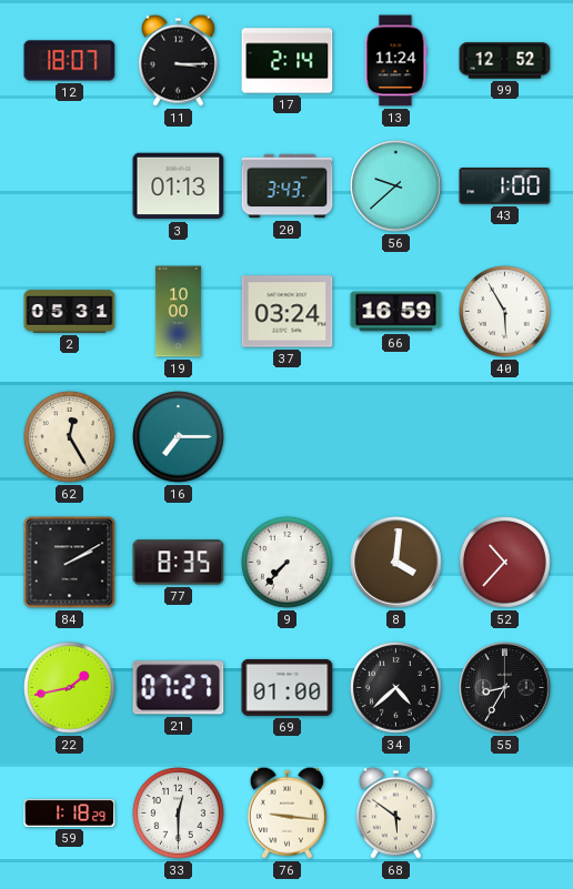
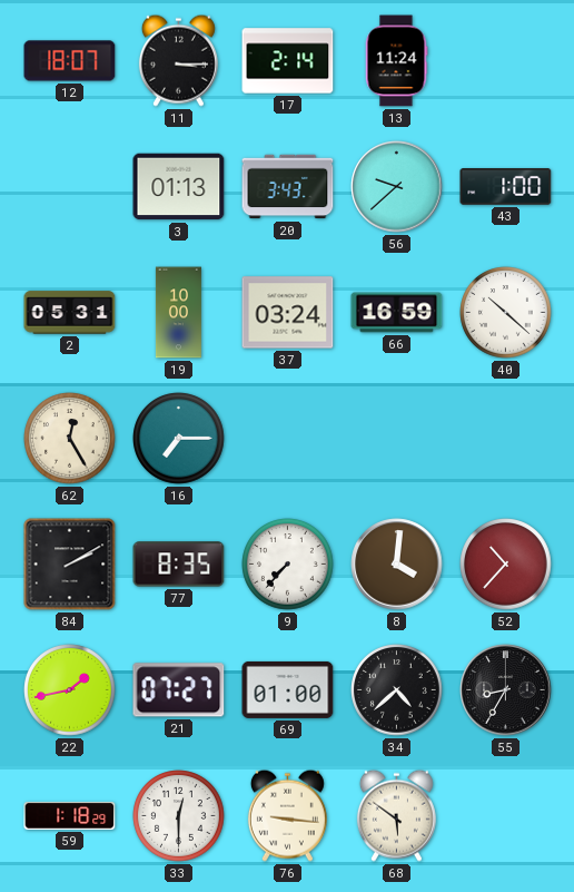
99: 12:52 -> none
40: 5:55 -> 10:22
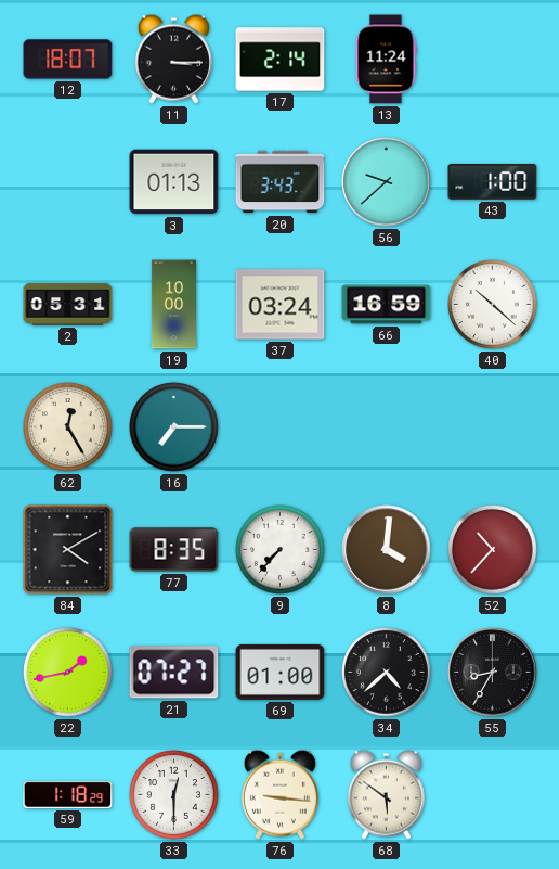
84: 2:10 -> 4:10
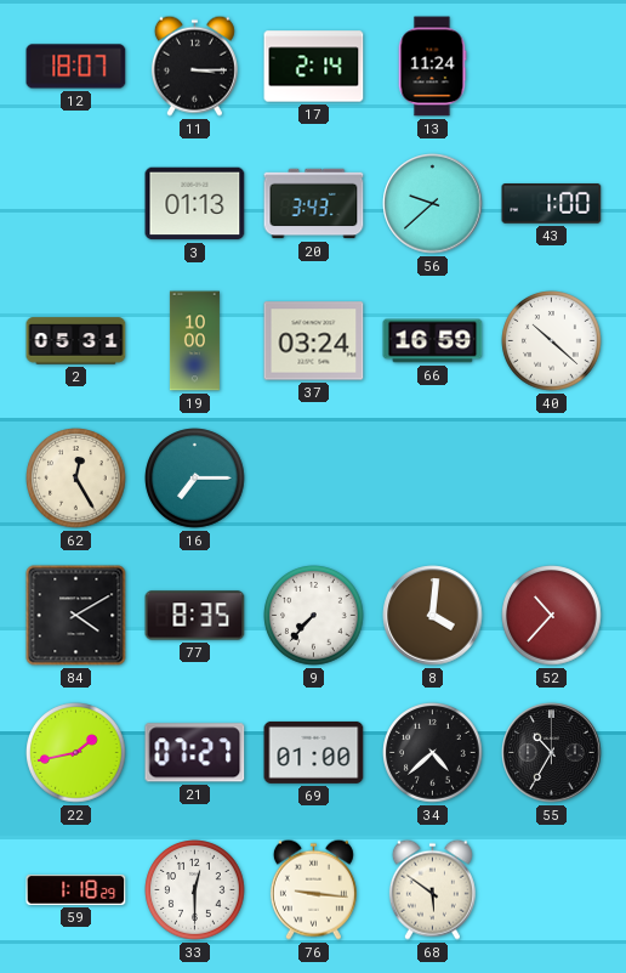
55: 8:35 -> 10:35
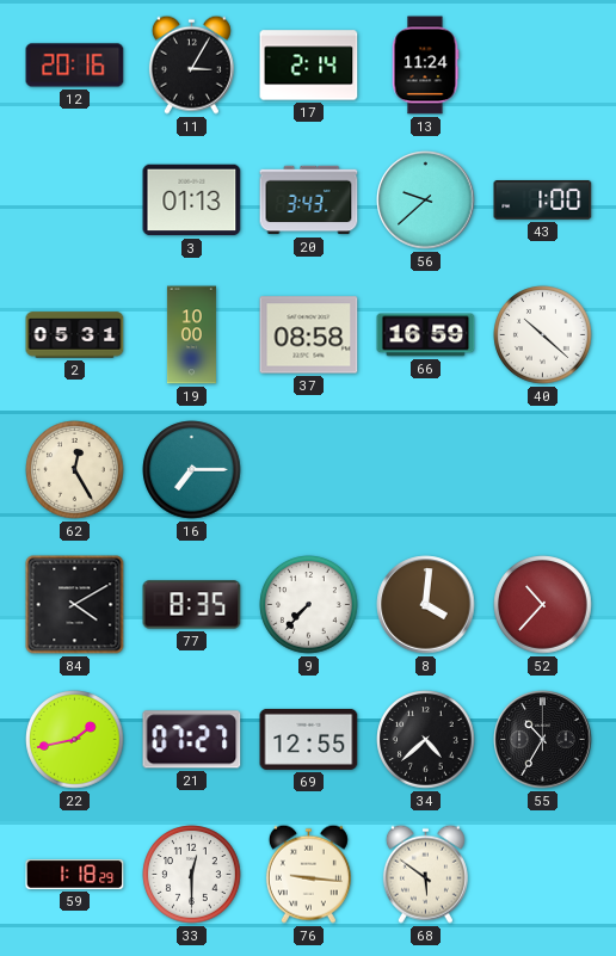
12: 18:07 -> 20:16
11: 3:15 -> 3:05
37: 03:24 -> 08:58
69: 01:00 -> 12:55
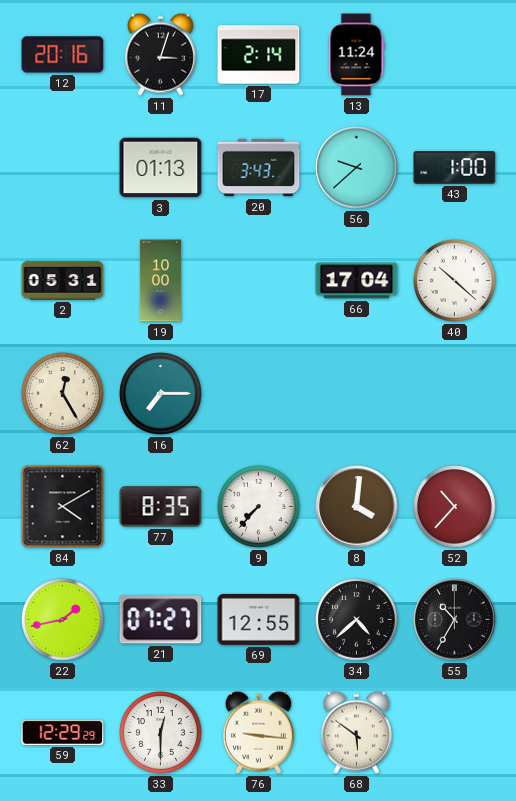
11: 3:05 -> 3:03
37: 08:58 -> none
66: 16:59 -> 17:04
59: 1:18 -> 12:29
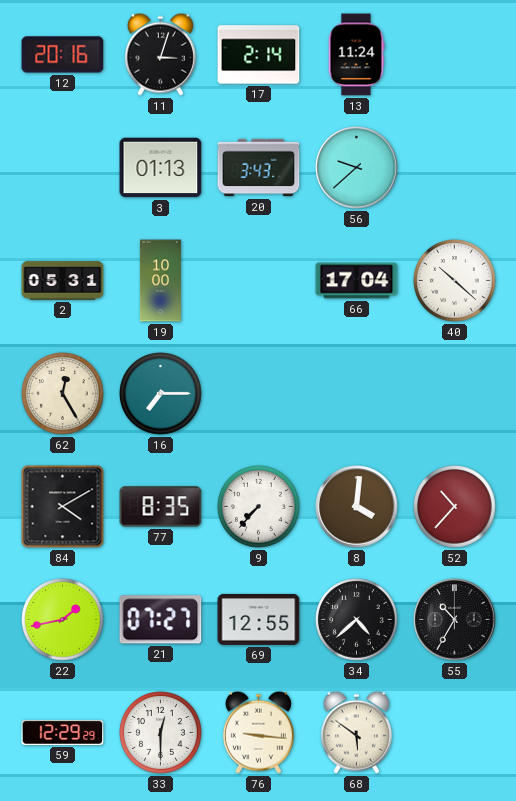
43: 1:00 -> none
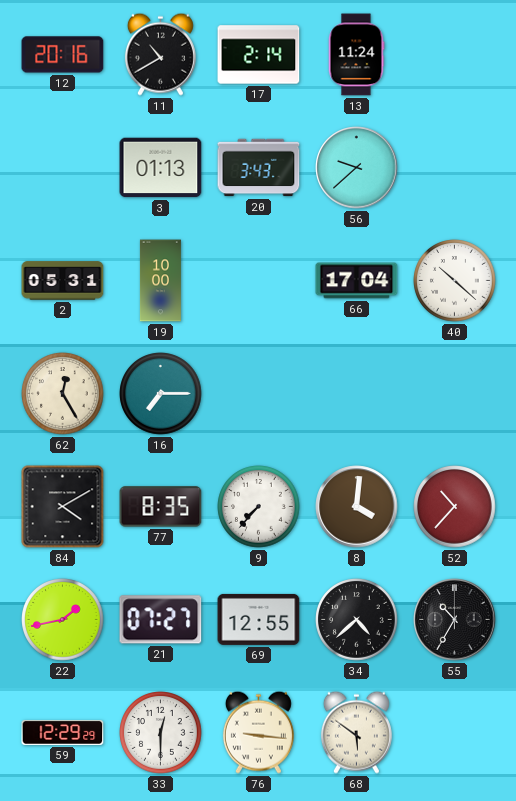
11: 3:03 -> 10:40
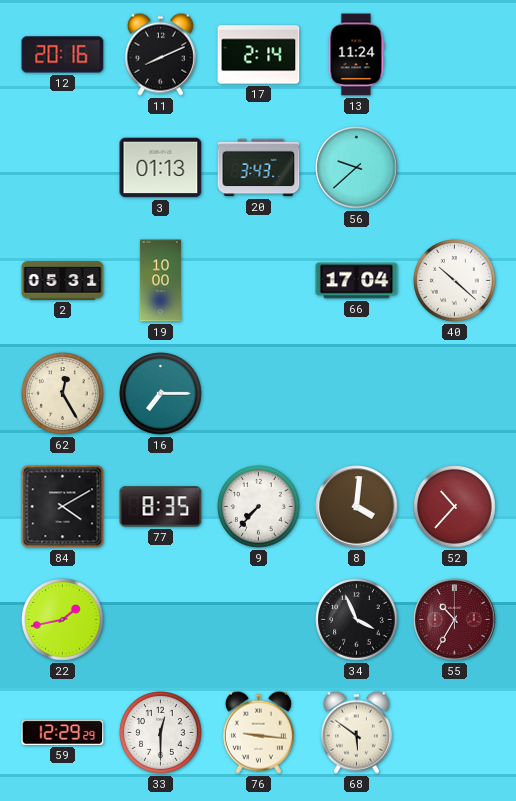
11: 10:40 -> 8:11
21: 07:27 -> none
69: 12:55 -> none
34: 4:38 -> 3:56
55 dial: black -> burgundy
